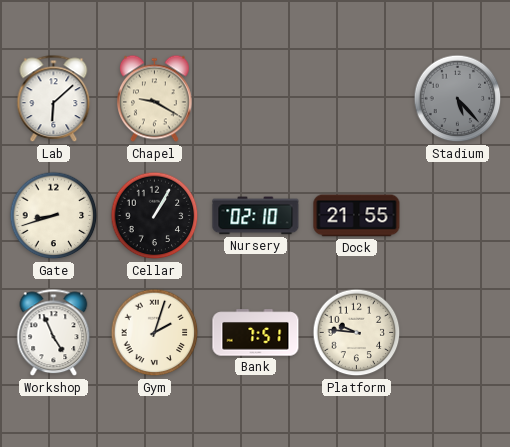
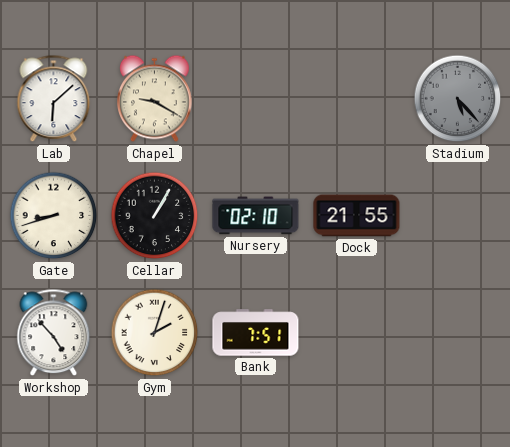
Workshop: 4:56 -> 4:53
Platform: 9:46 -> none
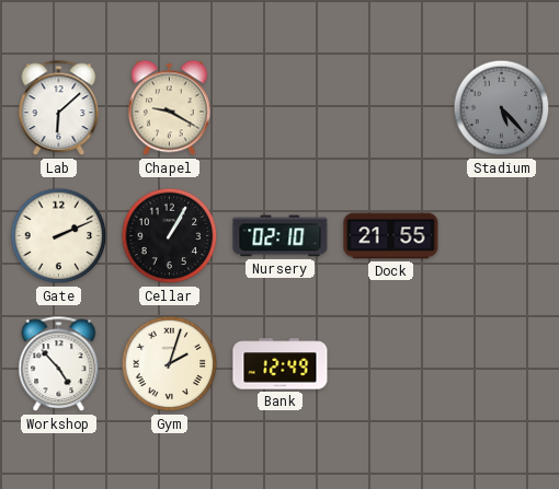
Gate: 8:42 -> 2:11
Bank: 7:51 -> 12:49
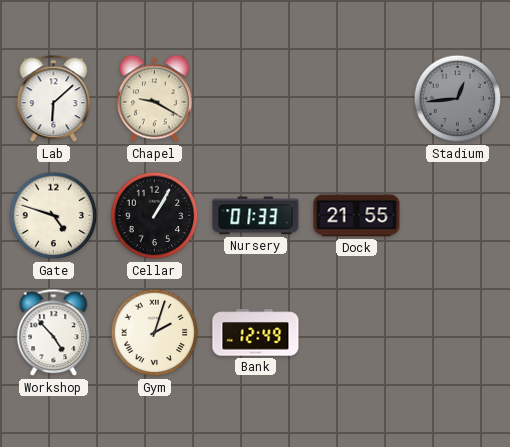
Stadium: 5:23 -> 12:44
Gate: 2:11 -> 4:48
Nursery: 02:10 -> 01:33
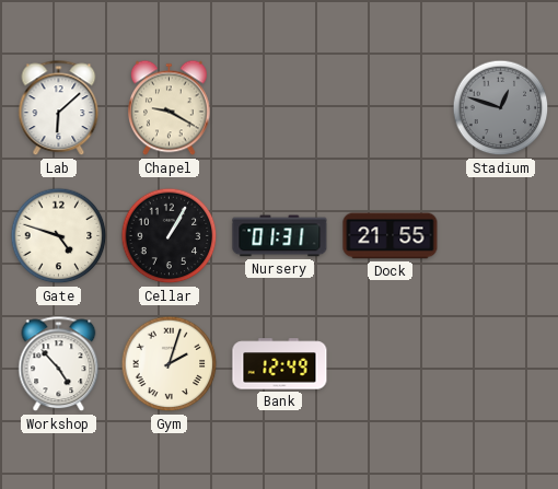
Stadium: 12:44 -> 12:48
Nursery: 01:33 -> 01:31
